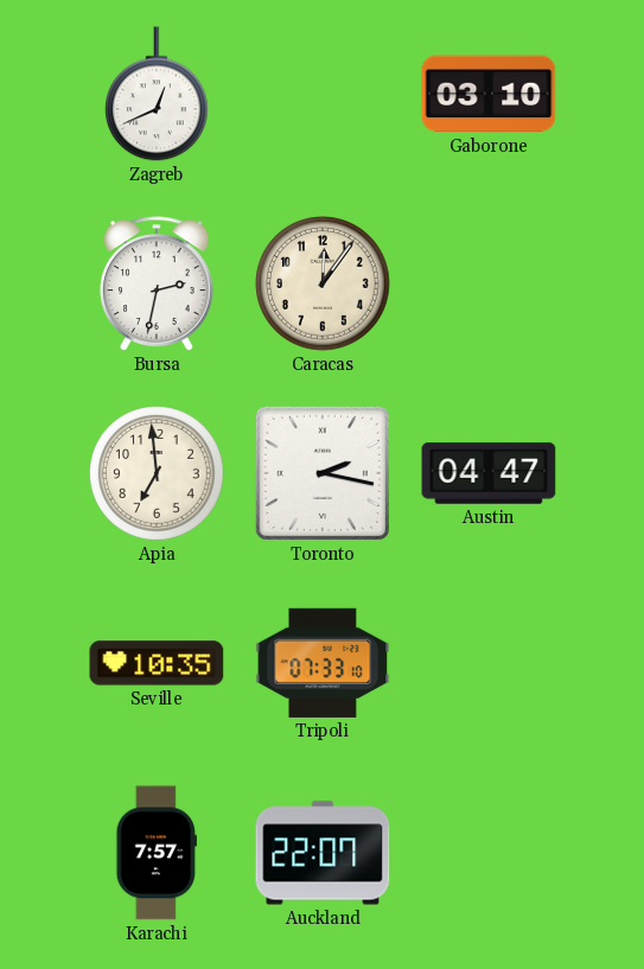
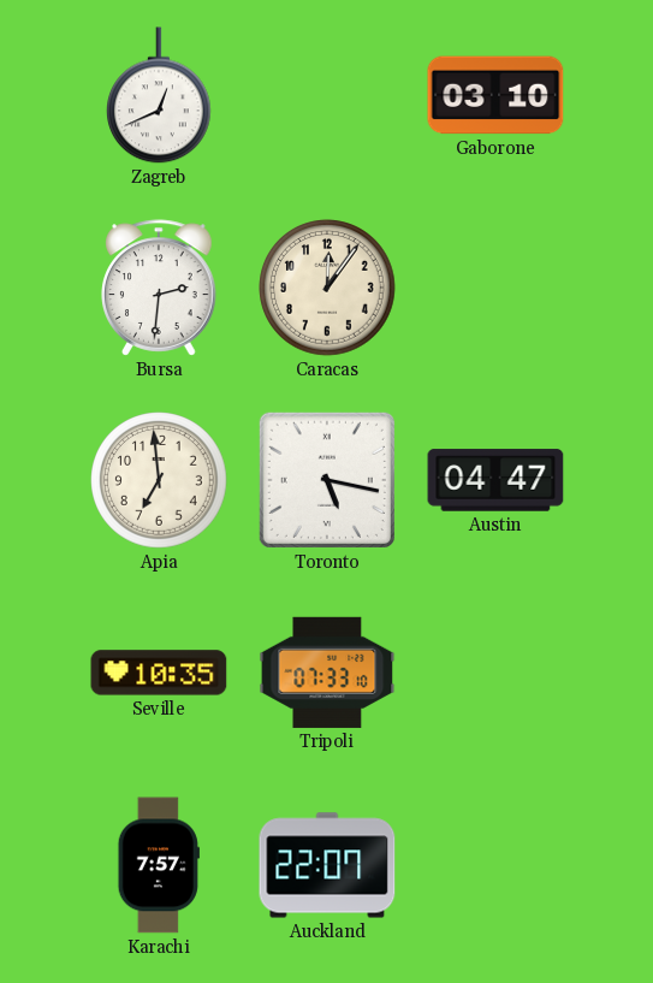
Bursa: 2:32 -> 2:31
Toronto: 2:17 -> 5:17
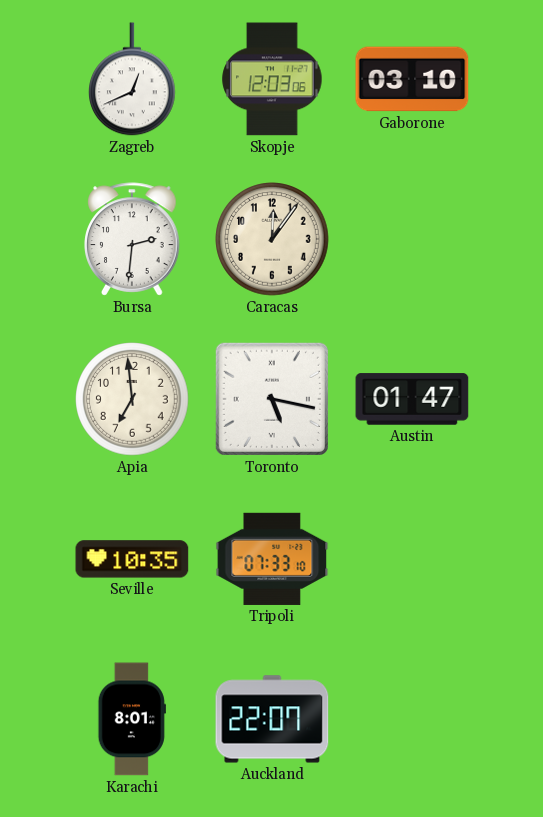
Skopje: none -> 12:03
Austin: 04:47 -> 01:47
Karachi: 7:57 -> 8:01
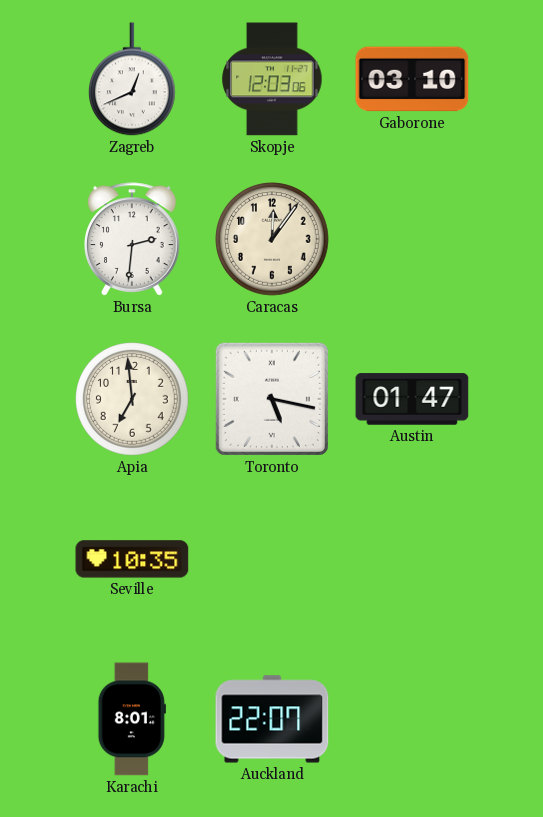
Tripoli: 07:33 -> none
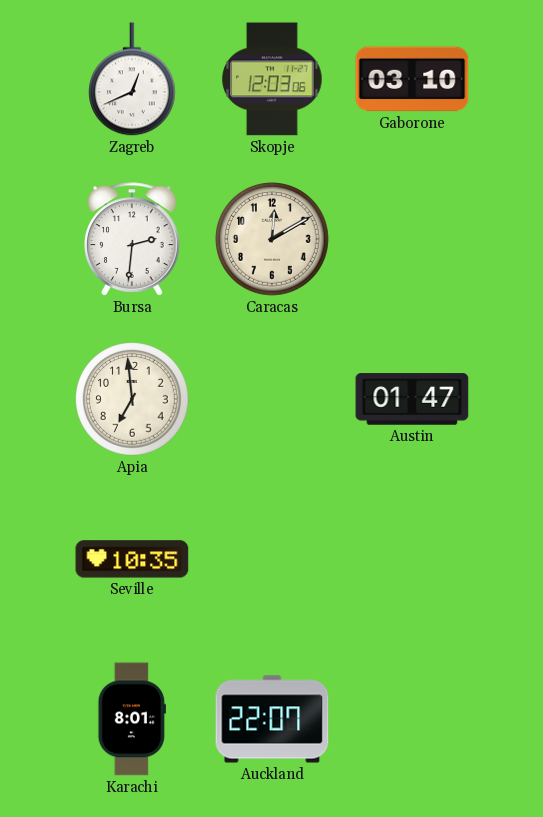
Caracas: 12:06 -> 12:10
Toronto: 5:17 -> none
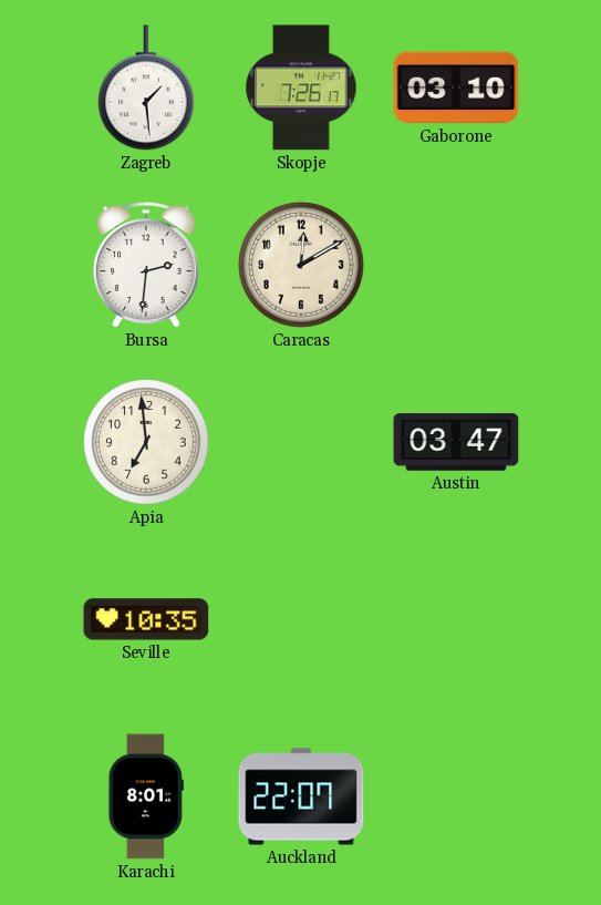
Zagreb: 12:41 -> 1:29
Skopje: 12:03 -> 7:26
Austin: 01:47 -> 03:47
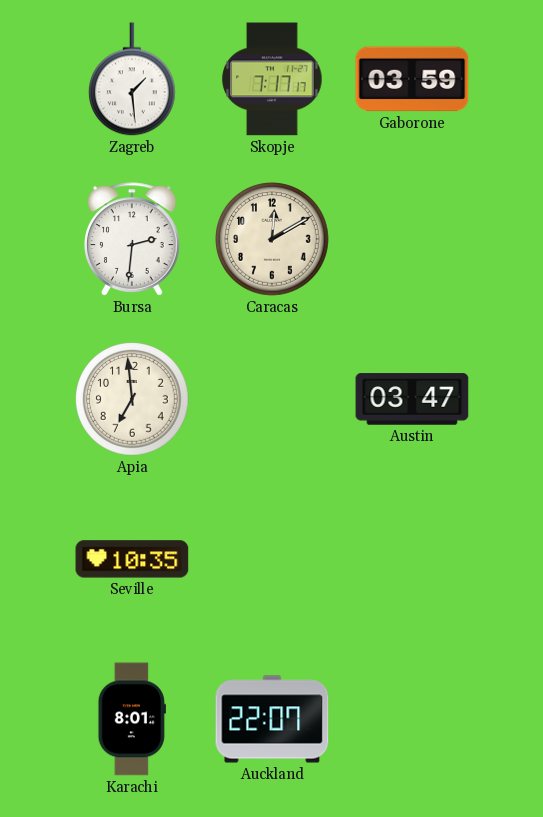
Skopje: 7:26 -> 7:17
Gaborone: 03:10 -> 03:59
